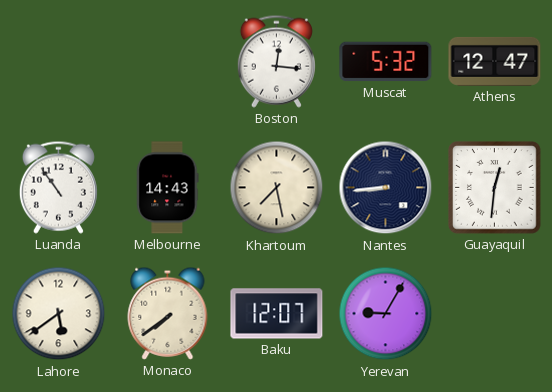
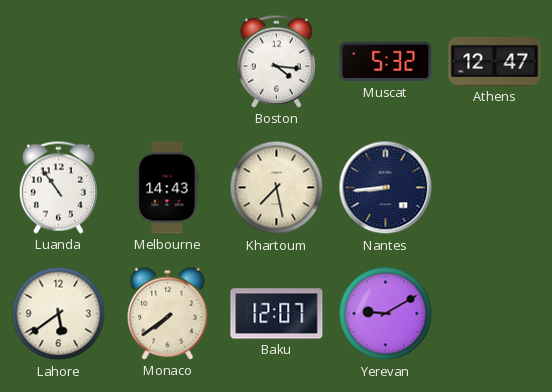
Boston: 12:16 -> 4:16
Guayaquil: 12:31 -> none
Yerevan: 9:05 -> 9:10
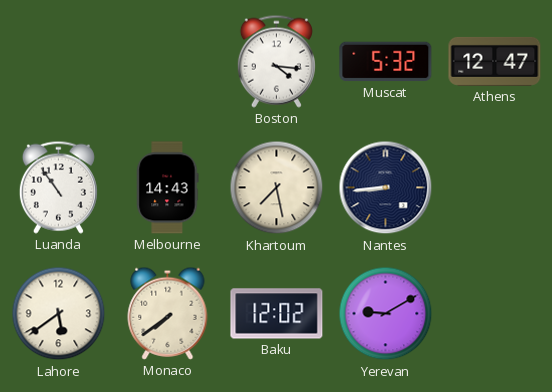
Baku: 12:07 -> 12:02
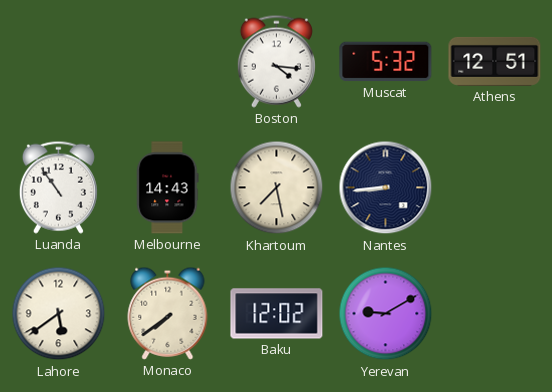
Athens: 12:47 -> 12:51
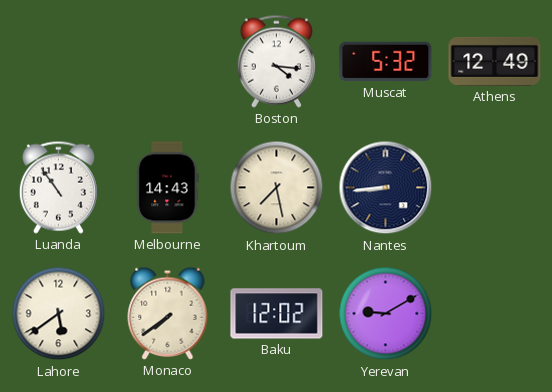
Athens: 12:51 -> 12:49
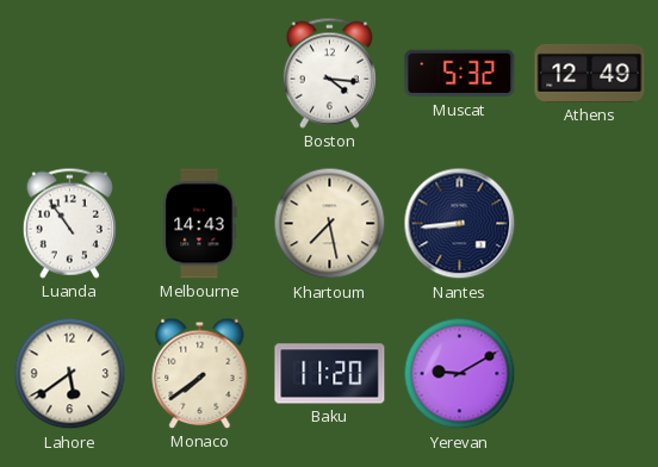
Baku: 12:02 -> 11:20
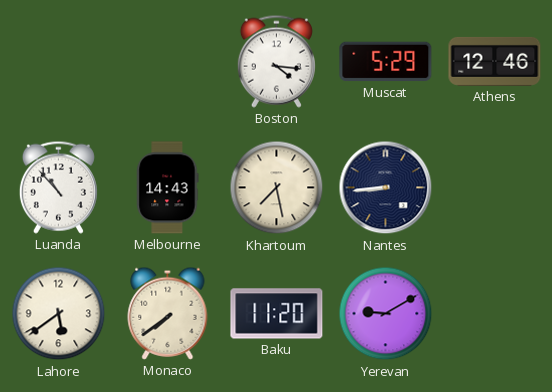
Muscat: 5:32 -> 5:29
Athens: 12:49 -> 12:46
Luanda: 10:54 -> 10:53
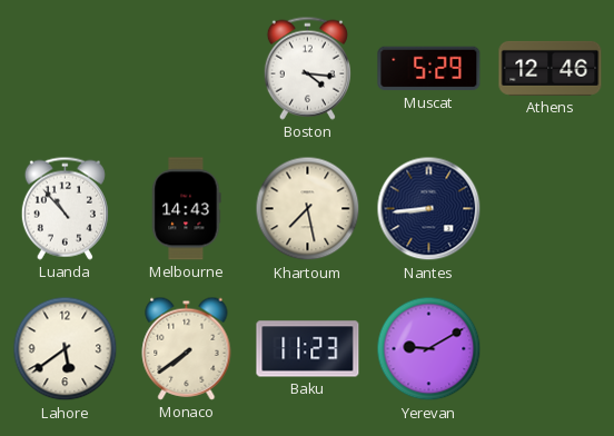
Baku: 11:20 -> 11:23
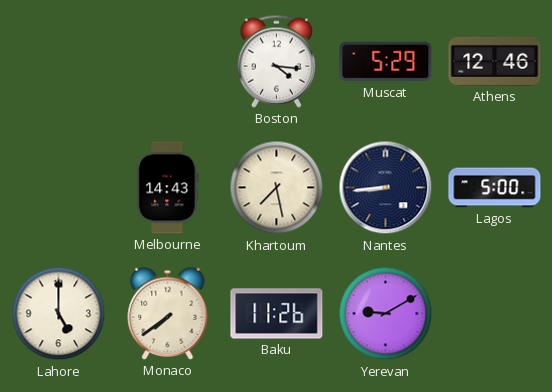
Luanda: 10:53 -> none
Lagos: none -> 5:00
Lahore: 5:39 -> 5:00
Baku: 11:23 -> 11:26
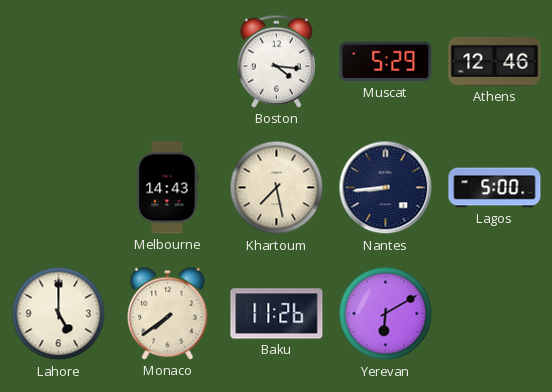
Yerevan: 9:10 -> 6:10
